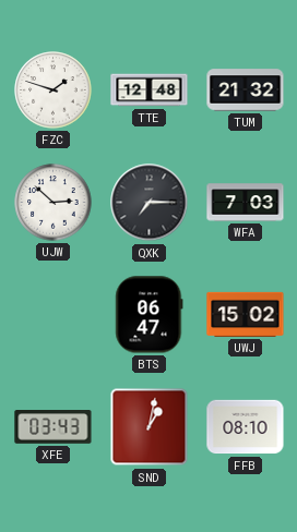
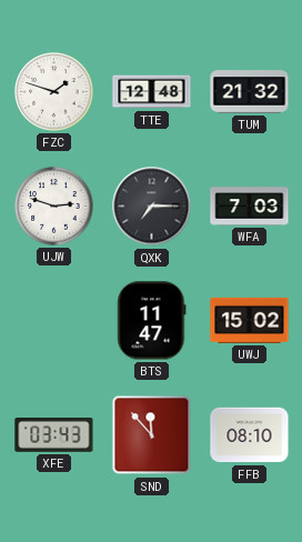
UJW: 2:52 -> 2:48
BTS: 06:47 -> 11:47
SND: 1:02 -> 11:53
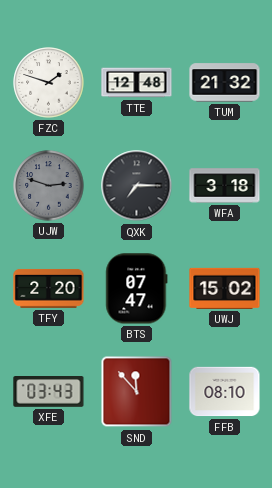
UJW dial: white -> grey
WFA: 7:03 -> 3:18
TFY: none -> 2:20
BTS: 11:47 -> 07:47
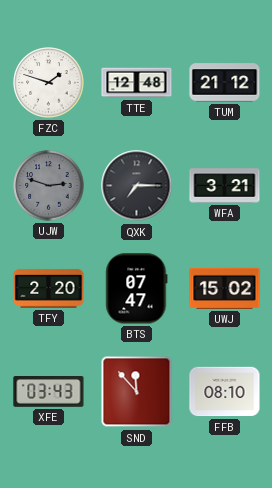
TUM: 21:32 -> 21:12
WFA: 3:18 -> 3:21
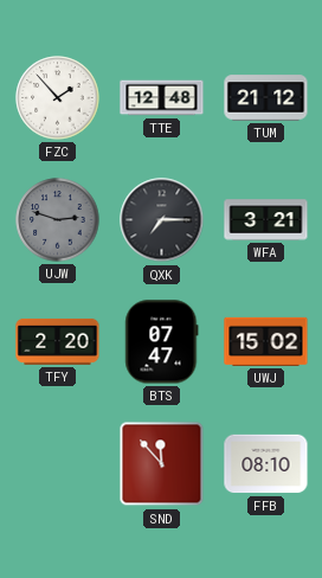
FZC: 1:48 -> 1:53
XFE: 03:43 -> none
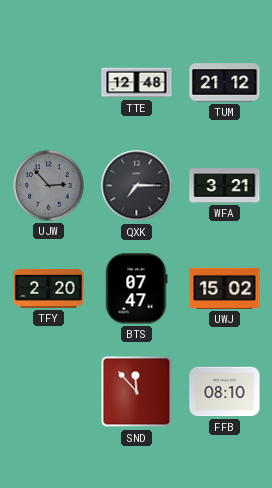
FZC: 1:53 -> none
UJW: 2:48 -> 2:53
